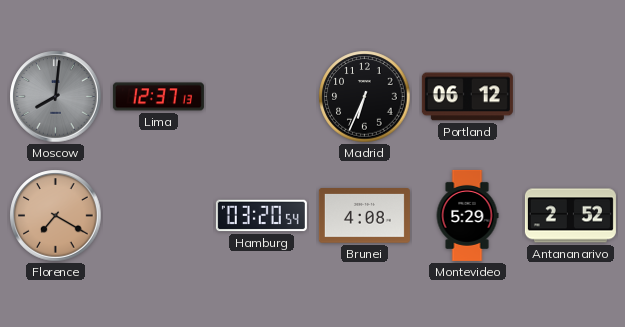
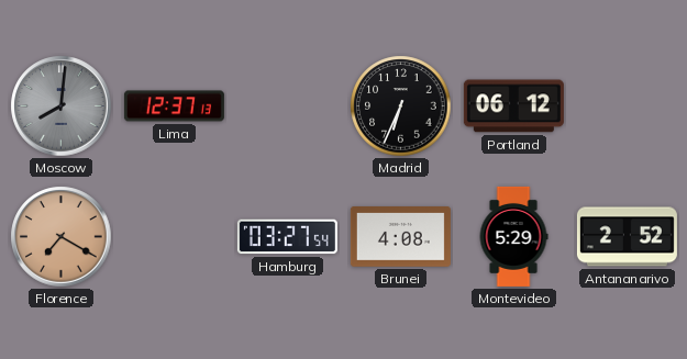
Hamburg: 03:20 -> 03:27
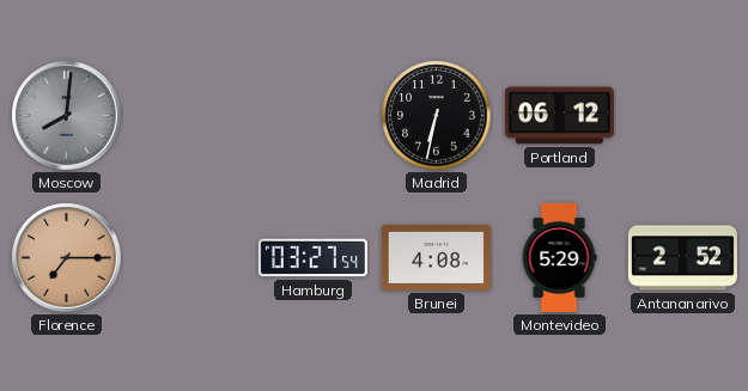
Lima: 12:37 -> none
Madrid: 6:34 -> 6:32
Florence: 7:20 -> 7:15
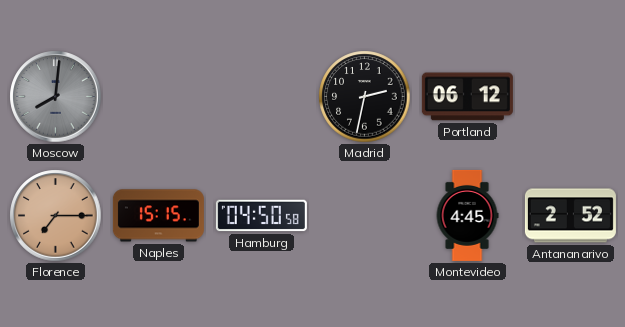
Madrid: 6:32 -> 2:32
Naples: none -> 15:15
Hamburg: 03:27 -> 04:50
Brunei: 4:08 -> none
Montevideo: 5:29 -> 4:45
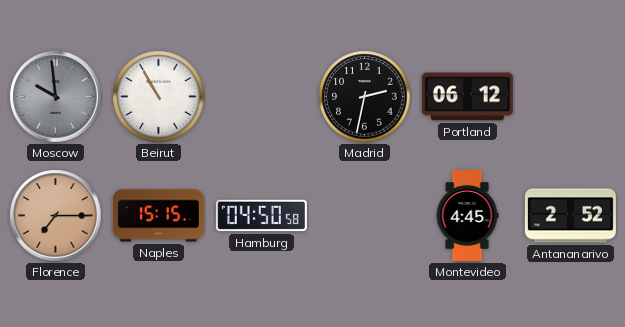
Moscow: 8:01 -> 9:59
Beirut: none -> 10:55
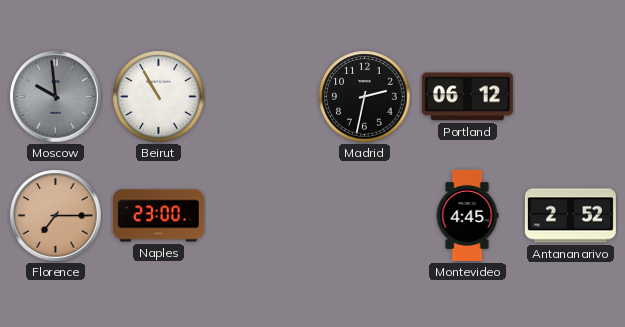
Naples: 15:15 -> 23:00
Hamburg: 04:50 -> none
